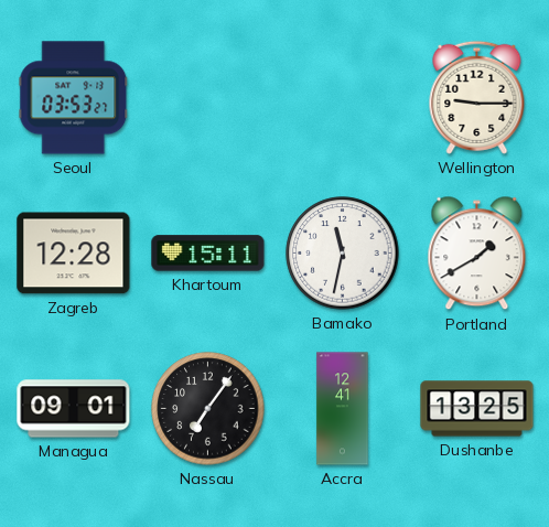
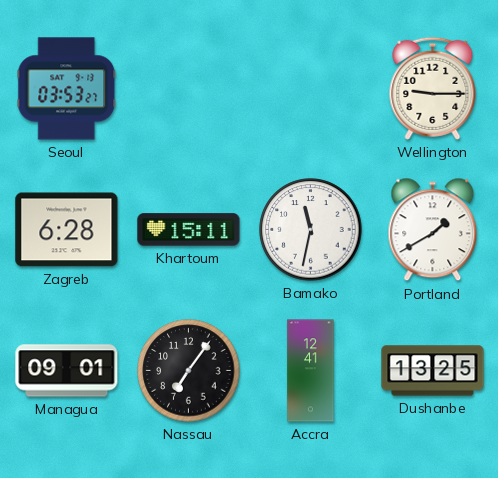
Zagreb: 12:28 -> 6:28
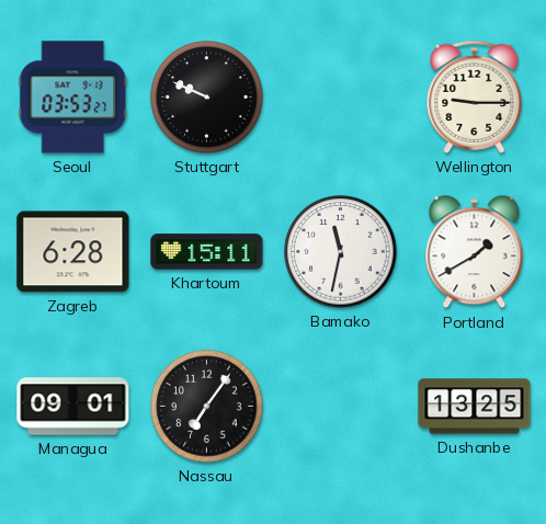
Stuttgart: none -> 9:49
Accra: 12:41 -> none
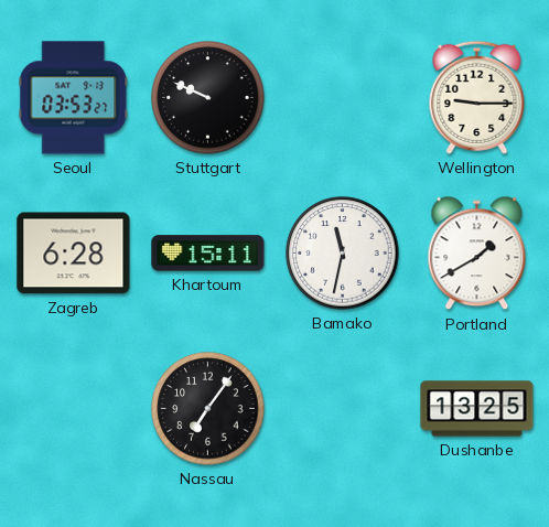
Managua: 09:01 -> none
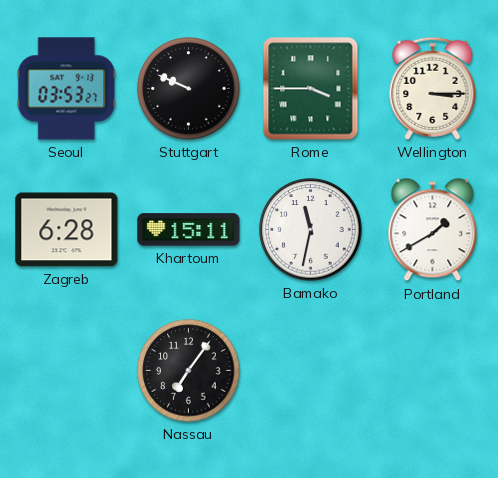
Rome: none -> 3:45
Wellington: 9:15 -> 3:15
Dushanbe: 13:25 -> none
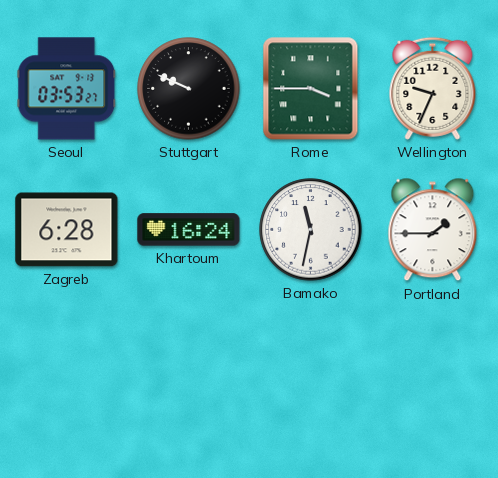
Wellington: 3:15 -> 9:34
Khartoum: 15:11 -> 16:24
Portland: 1:40 -> 1:45
Nassau: 7:06 -> none
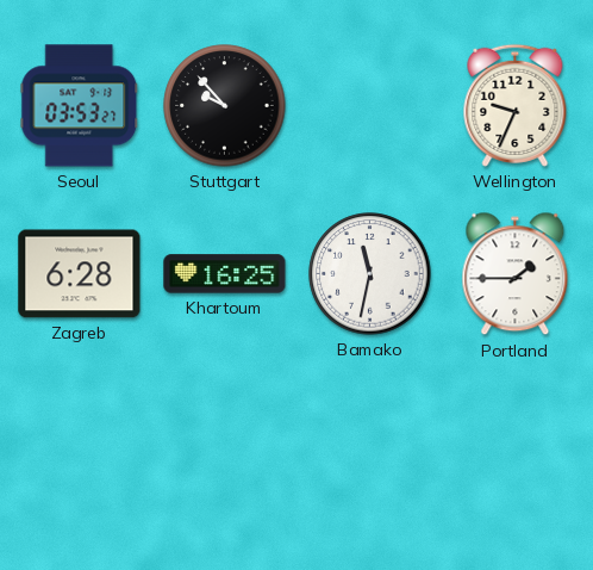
Stuttgart: 9:49 -> 9:53
Rome: 3:45 -> none
Khartoum: 16:24 -> 16:25
